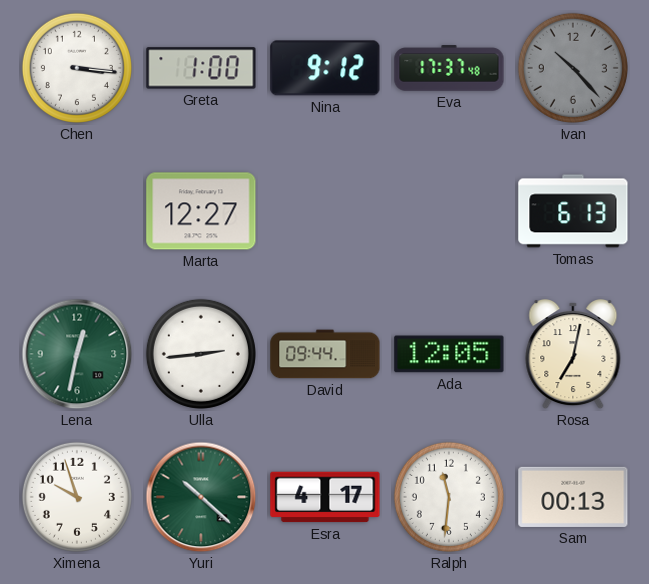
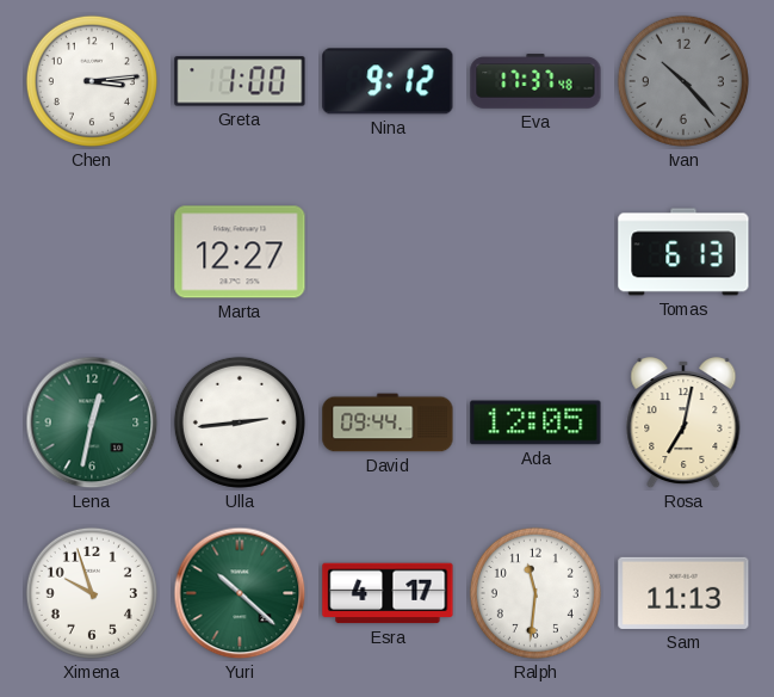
Chen: 3:16 -> 3:14
Sam: 00:13 -> 11:13
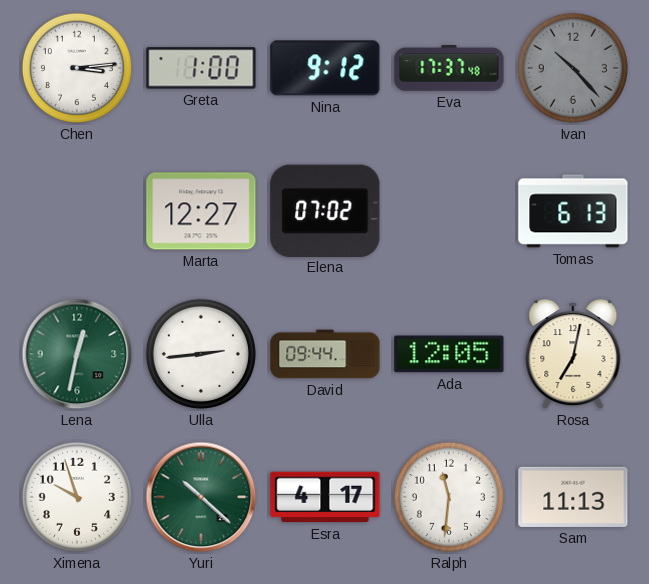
Elena: none -> 07:02
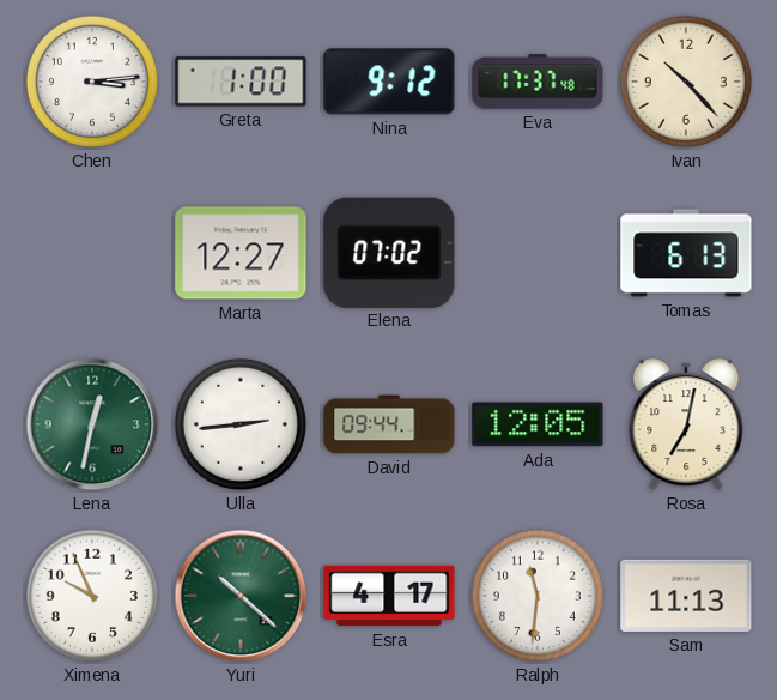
Ivan dial: grey -> cream
Ximena: 9:57 -> 9:56
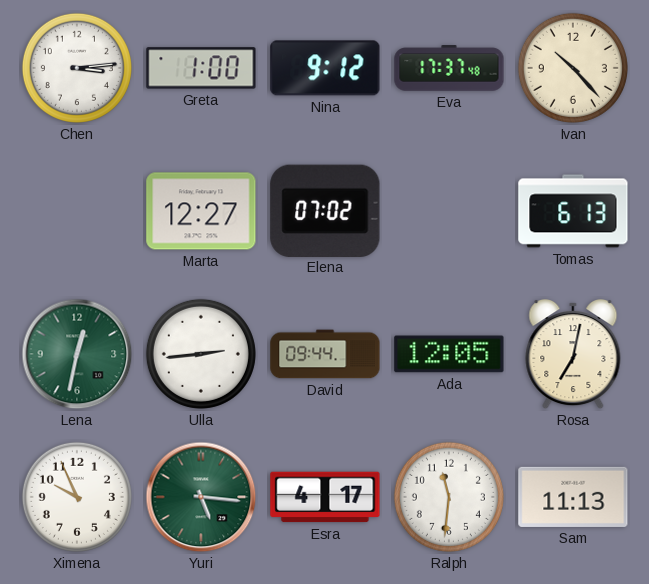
Yuri: 10:22 -> 5:16
